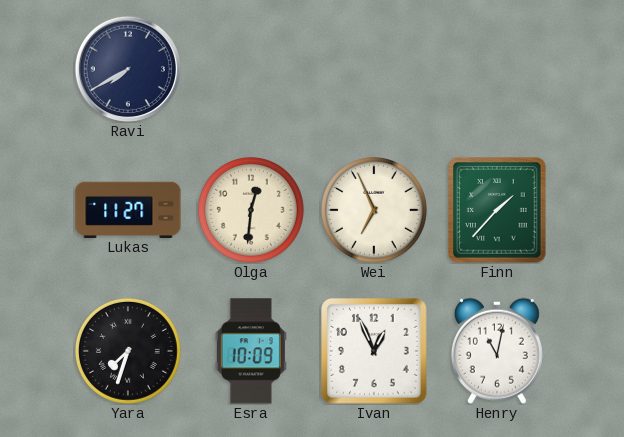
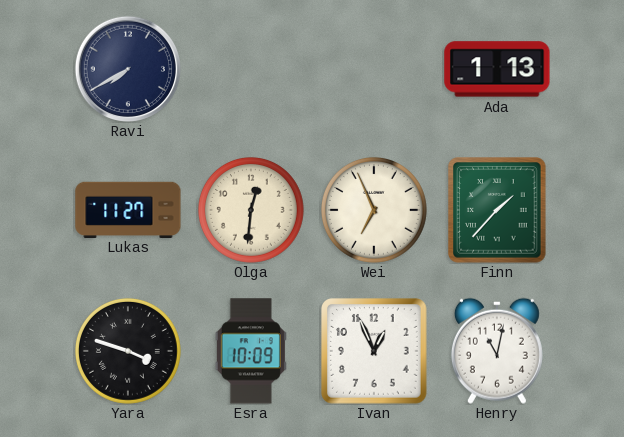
Ada: none -> 1:13
Yara: 7:33 -> 3:48
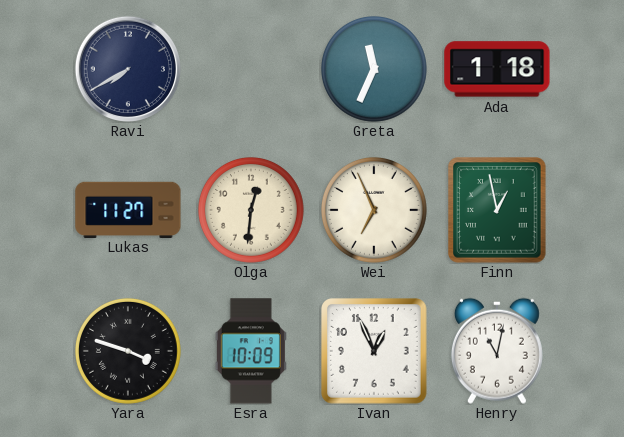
Greta: none -> 11:34
Ada: 1:13 -> 1:18
Finn: 1:37 -> 12:58
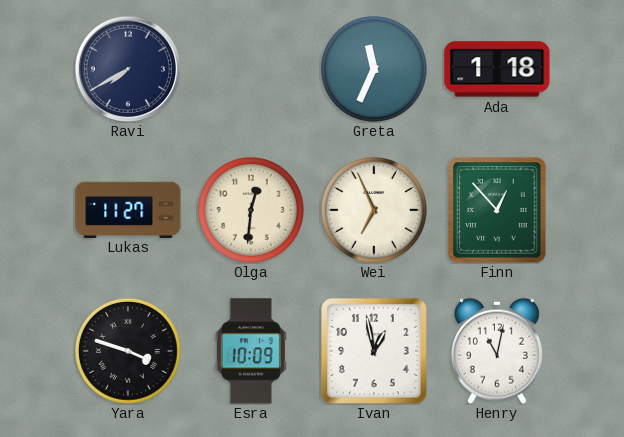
Finn: 12:58 -> 12:53
Ivan: 12:56 -> 12:58
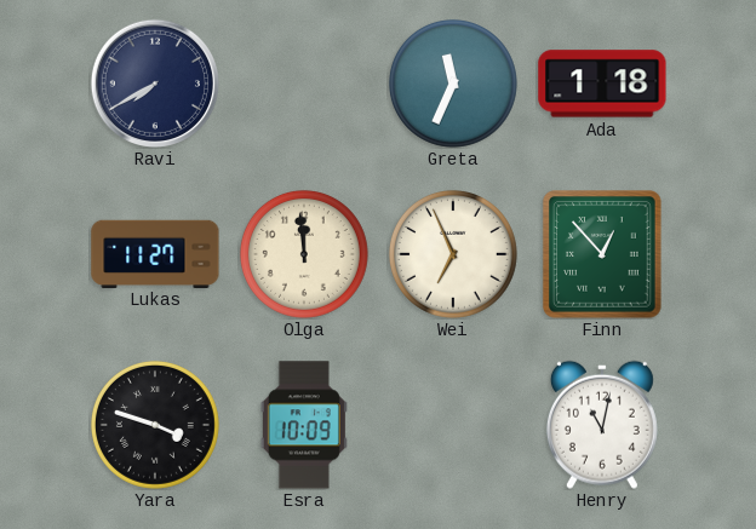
Olga: 12:31 -> 11:59
Ivan: 12:58 -> none
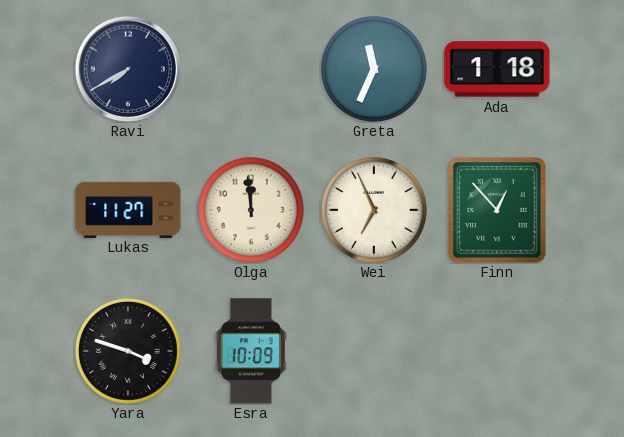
Henry: 11:02 -> none
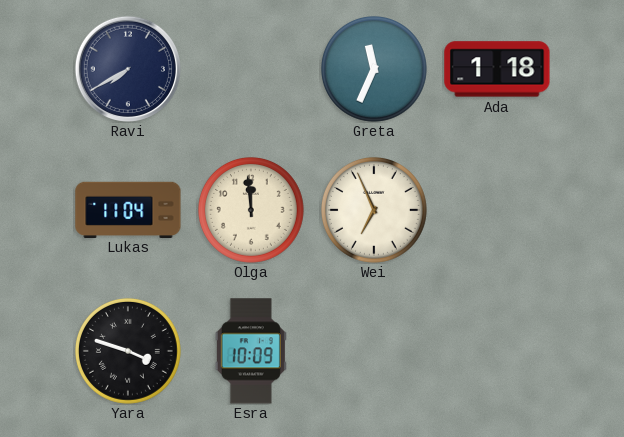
Lukas: 11:27 -> 11:04
Finn: 12:53 -> none
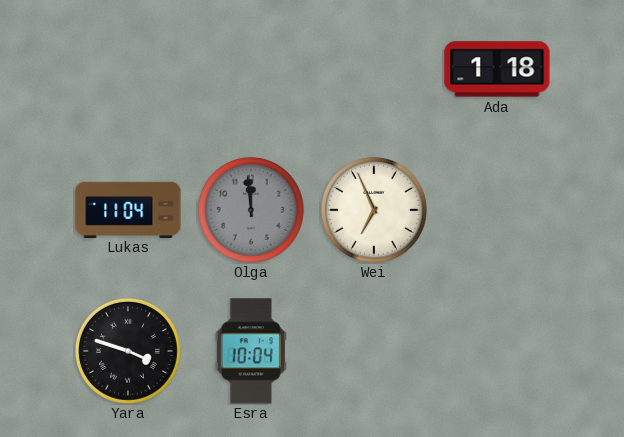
Ravi: 7:40 -> none
Greta: 11:34 -> none
Olga dial: cream -> grey
Esra: 10:09 -> 10:04
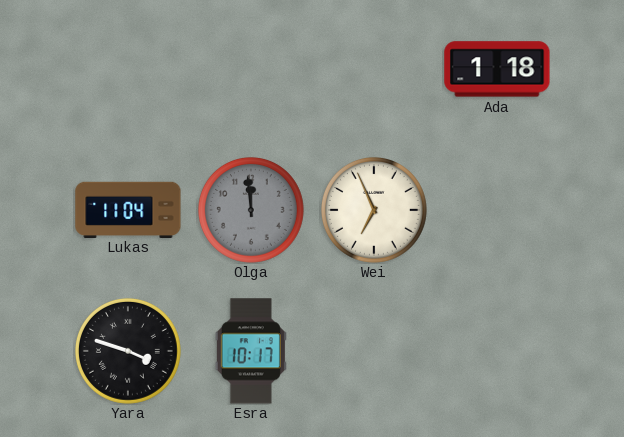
Esra: 10:04 -> 10:17
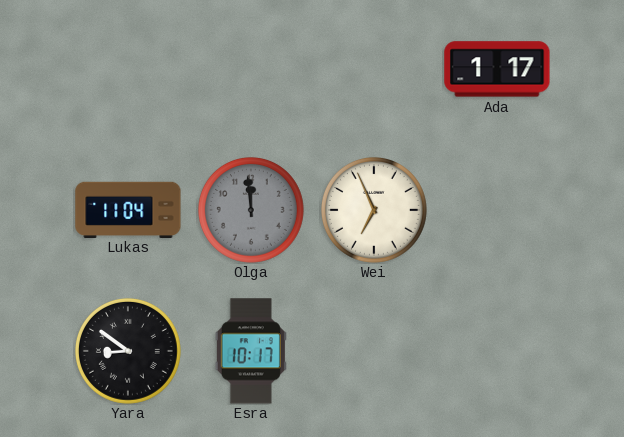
Ada: 1:18 -> 1:17
Yara: 3:48 -> 8:51
